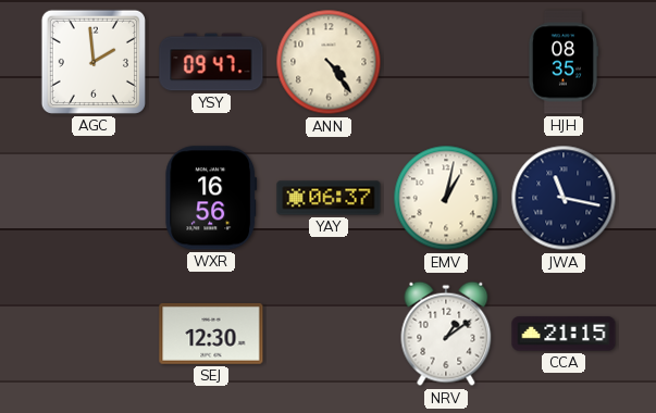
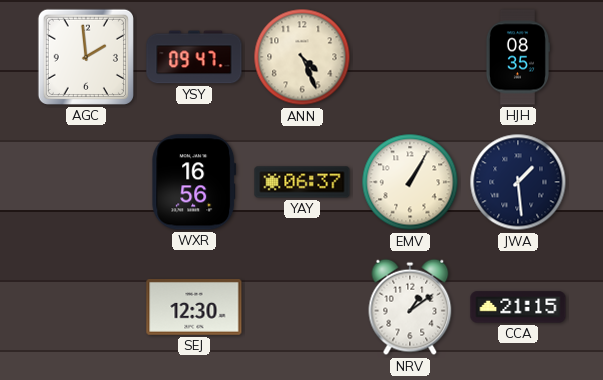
ANN: 4:24 -> 4:26
EMV: 1:02 -> 1:05
JWA: 11:17 -> 1:29
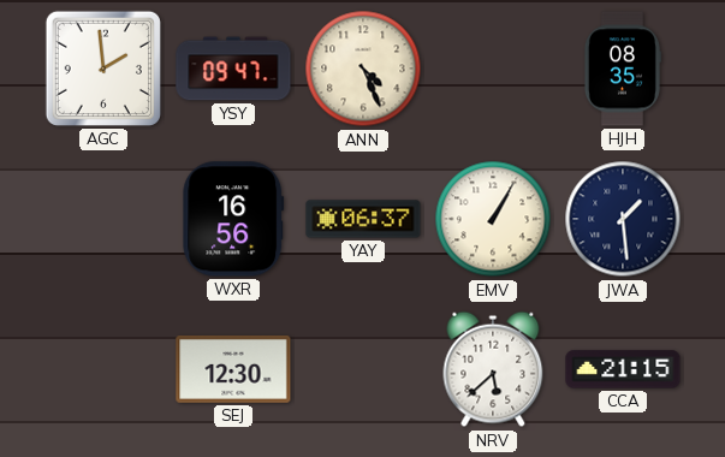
NRV: 1:09 -> 5:38
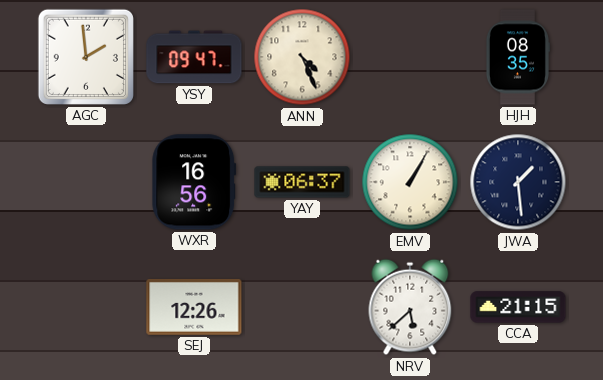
SEJ: 12:30 -> 12:26
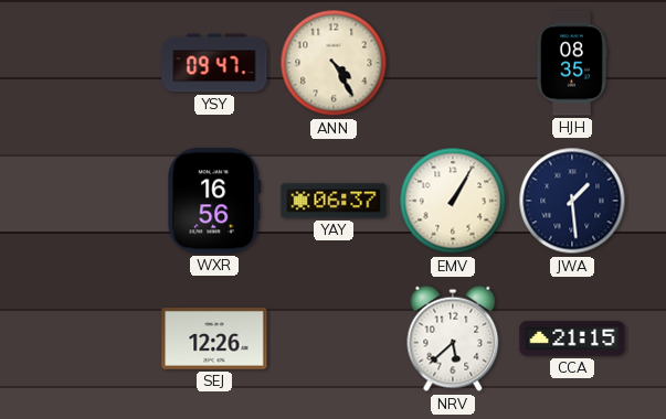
AGC: 1:59 -> none
ANN: 4:26 -> 4:25
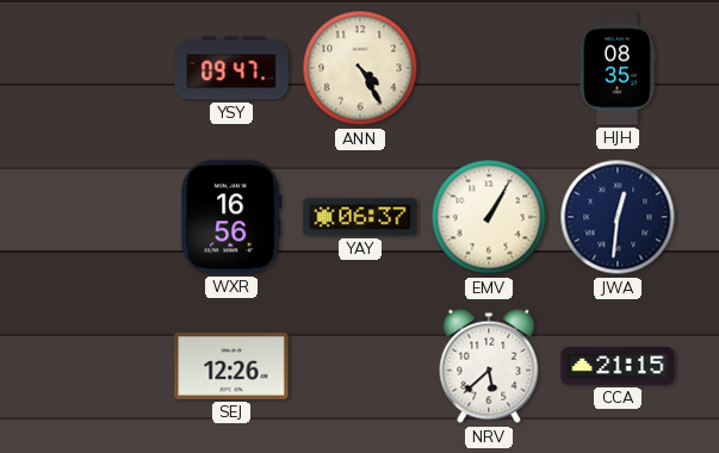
JWA: 1:29 -> 12:31
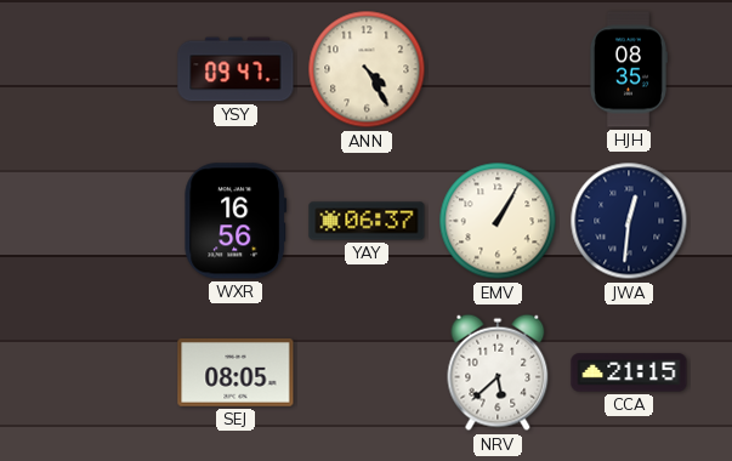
SEJ: 12:26 -> 08:05
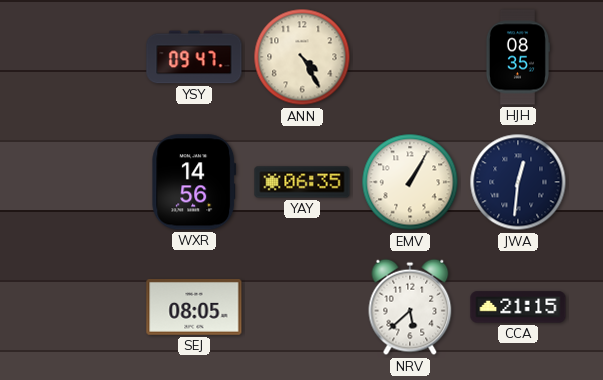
WXR: 16:56 -> 14:56
YAY: 06:37 -> 06:35
